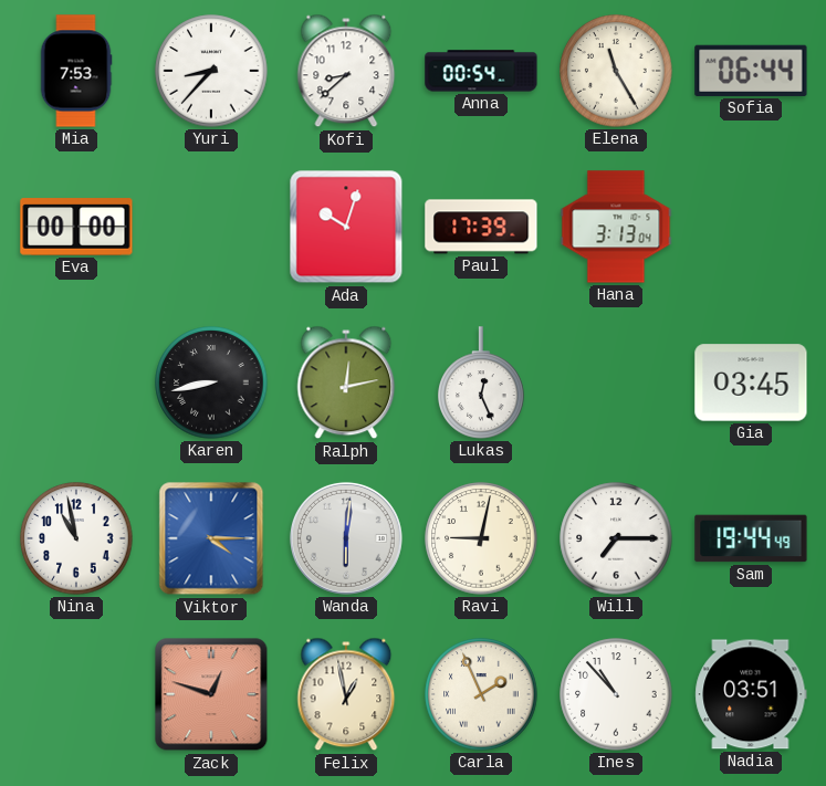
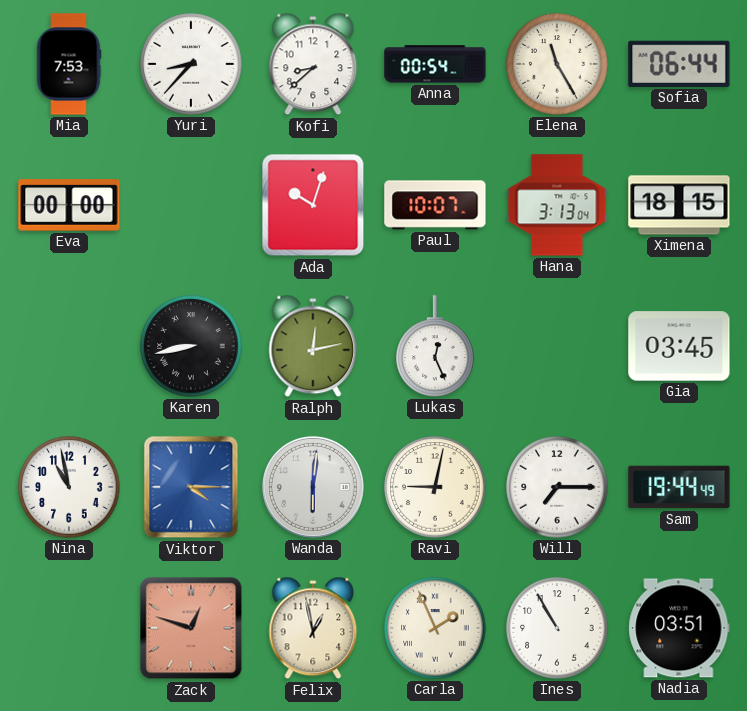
Paul: 17:39 -> 10:07
Ximena: none -> 18:15
Ines: 10:53 -> 10:55
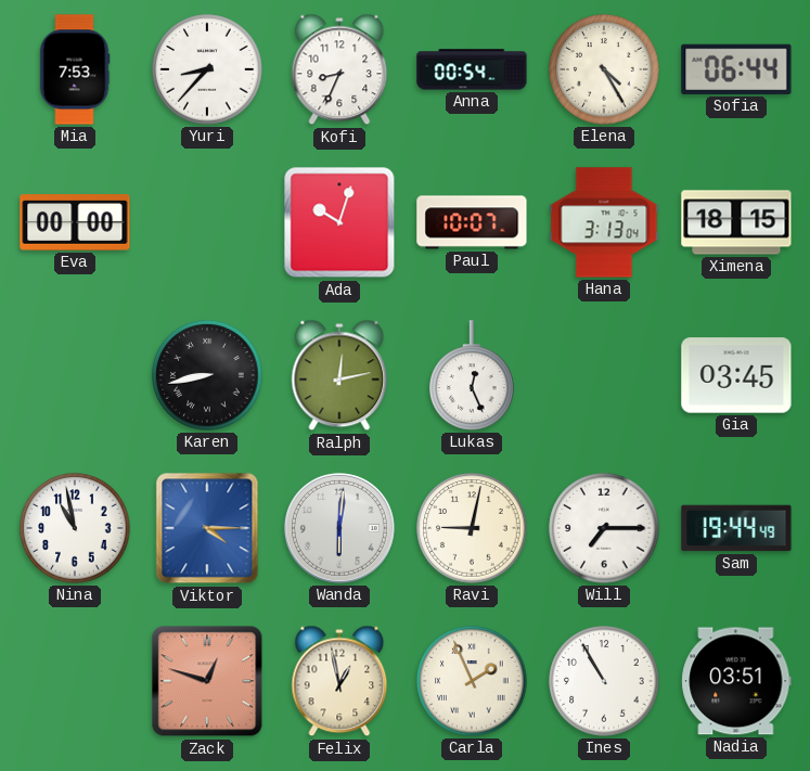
Kofi: 8:38 -> 8:34
Elena: 11:25 -> 4:25
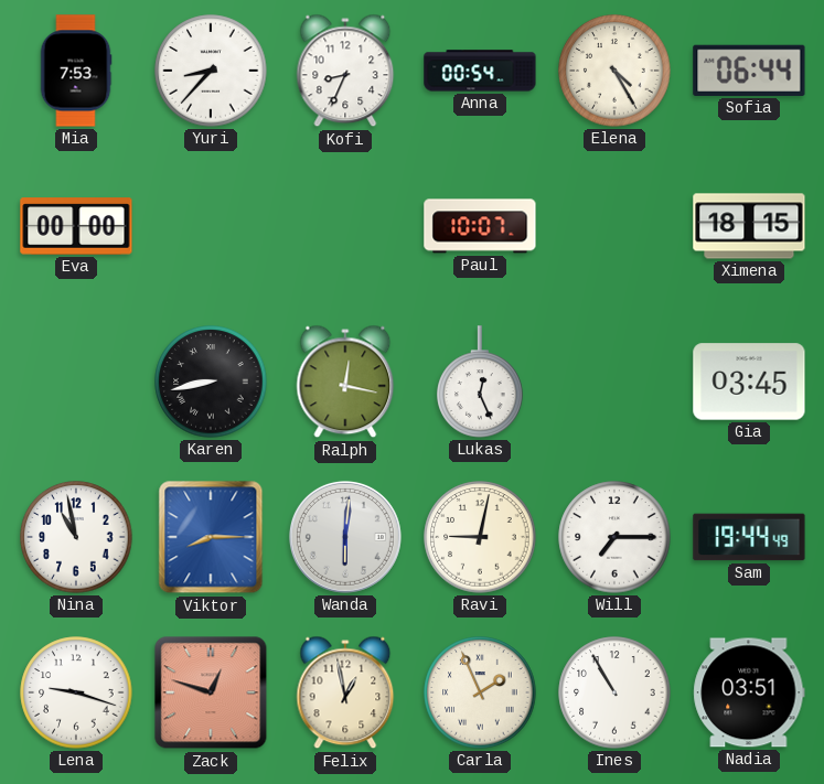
Ada: 10:03 -> none
Hana: 3:13 -> none
Ralph: 12:13 -> 12:17
Viktor: 4:15 -> 8:15
Lena: none -> 9:18
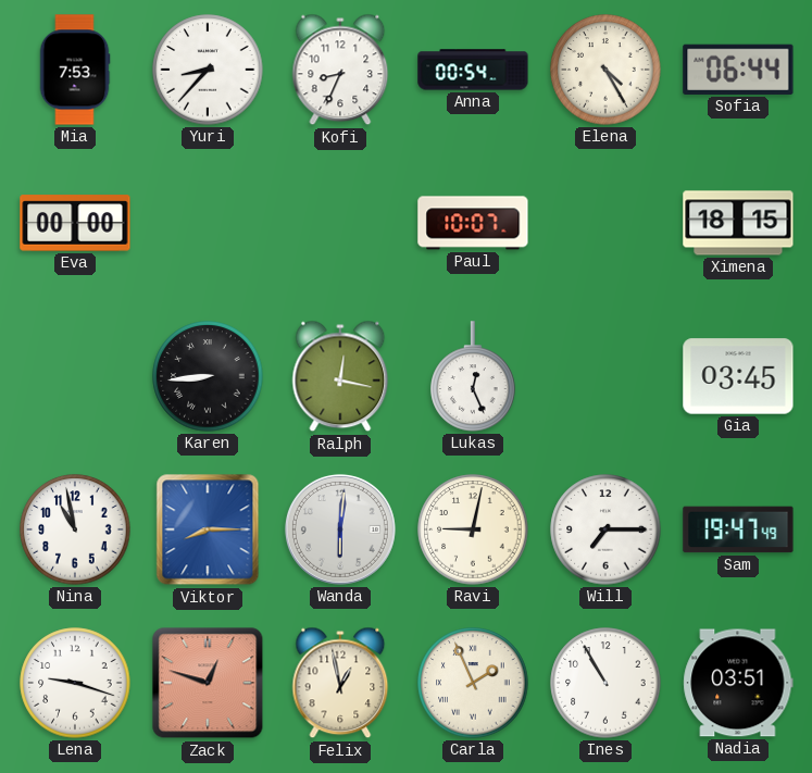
Karen: 8:43 -> 8:44
Sam: 19:44 -> 19:47
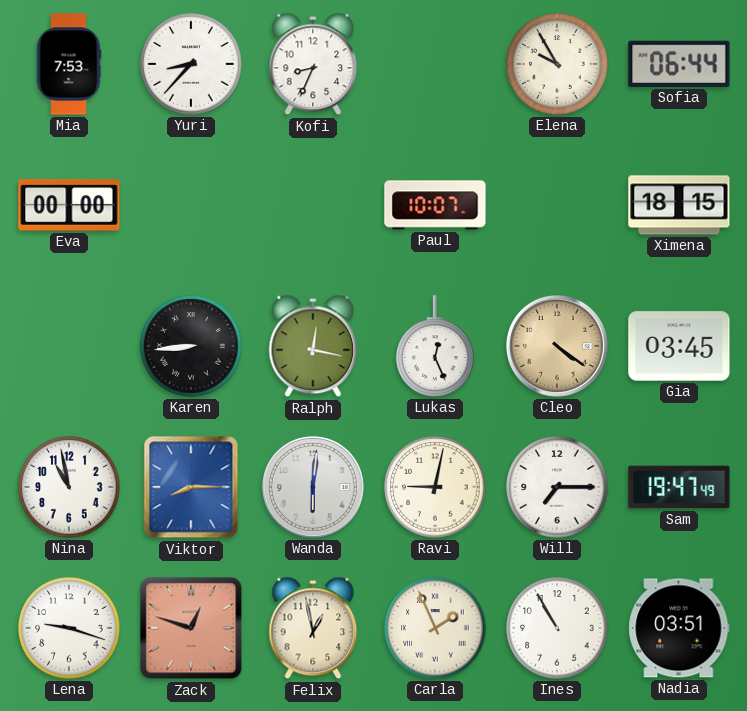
Anna: 00:54 -> none
Elena: 4:25 -> 9:55
Cleo: none -> 4:21
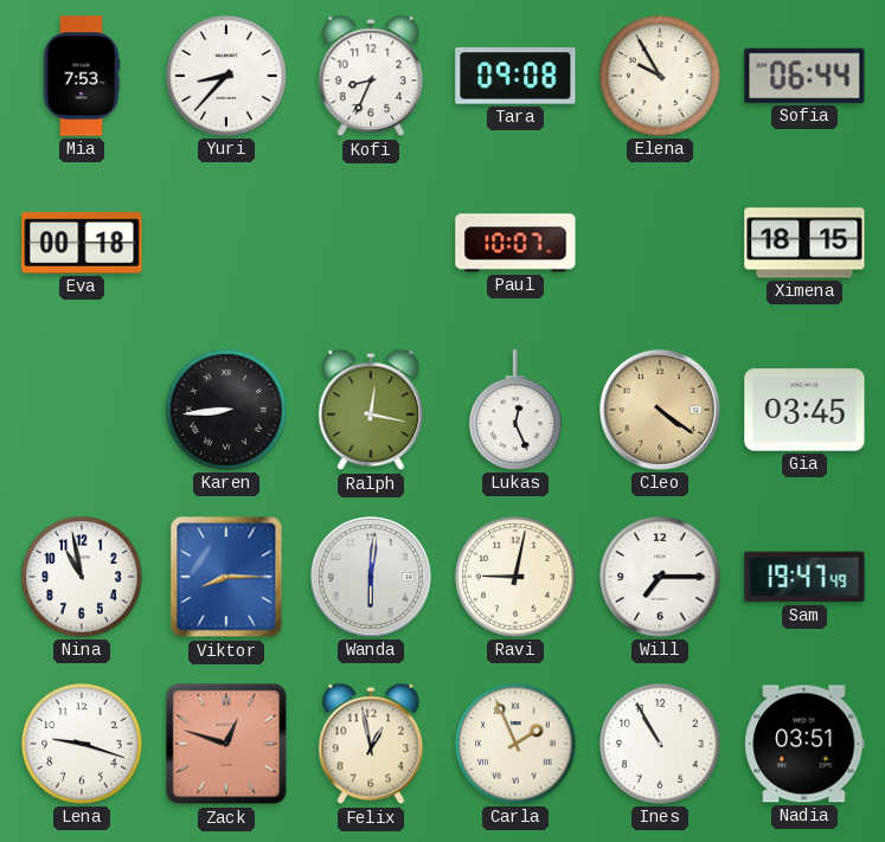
Tara: none -> 09:08
Eva: 00:00 -> 00:18
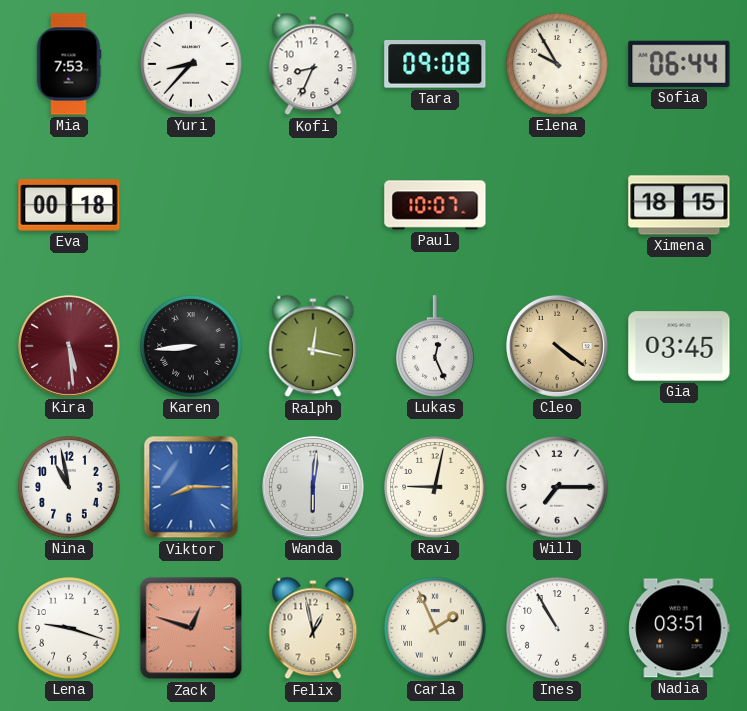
Kira: none -> 5:29
Sam: 19:47 -> none
